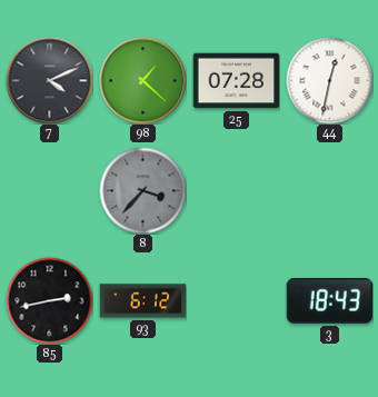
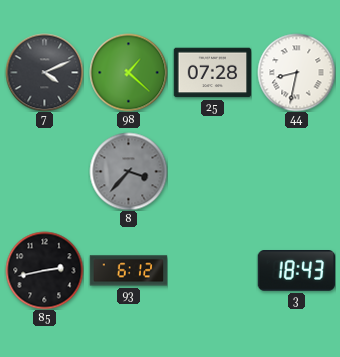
44: 12:32 -> 8:32
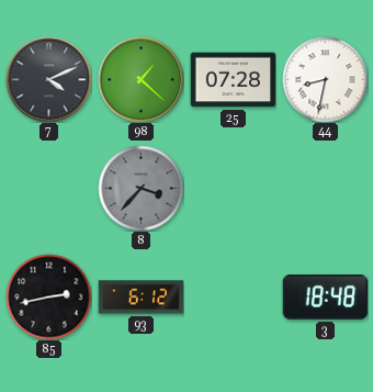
3: 18:43 -> 18:48
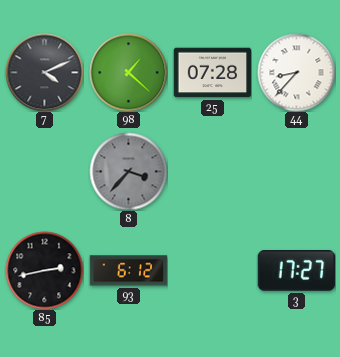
44: 8:32 -> 8:37
3: 18:48 -> 17:27
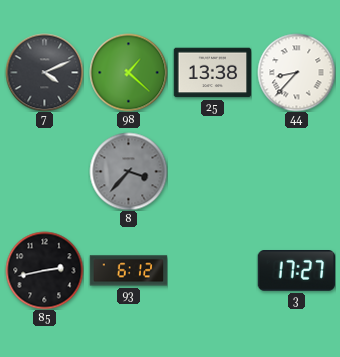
25: 07:28 -> 13:38
